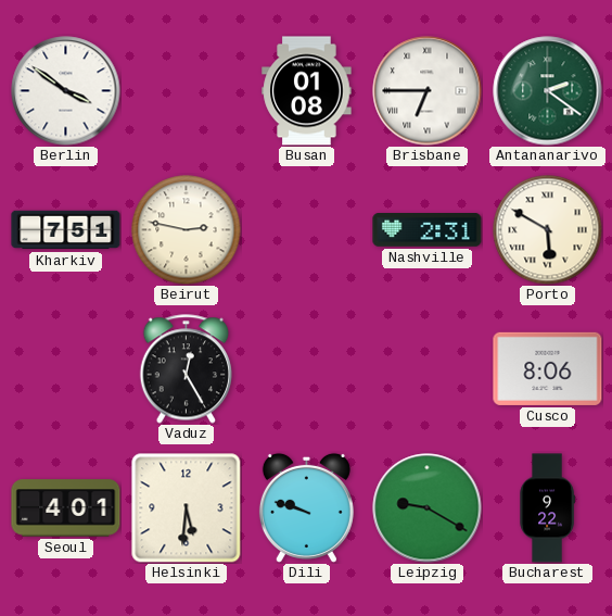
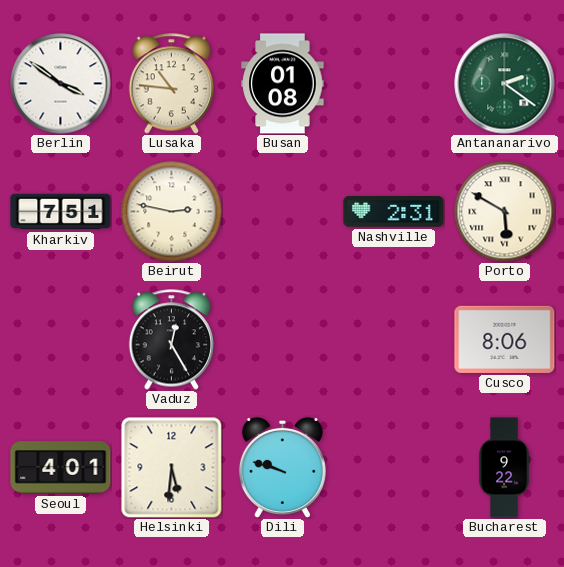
Lusaka: none -> 10:46
Brisbane: 6:45 -> none
Leipzig: 9:20 -> none
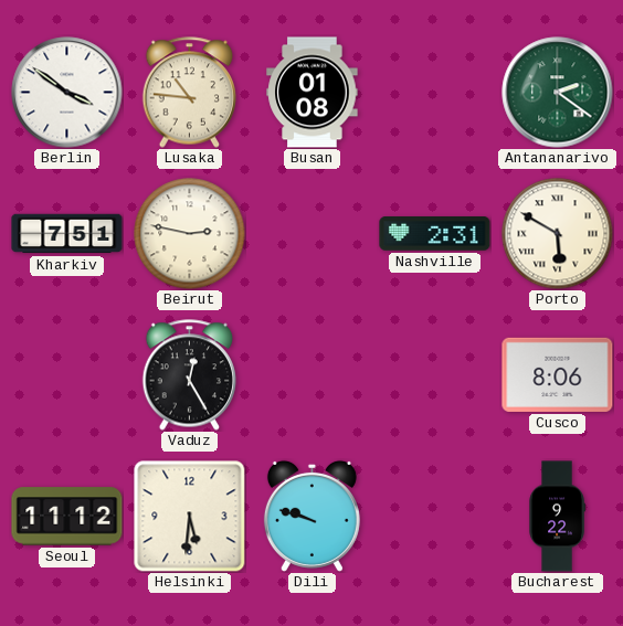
Seoul: 4:01 -> 11:12
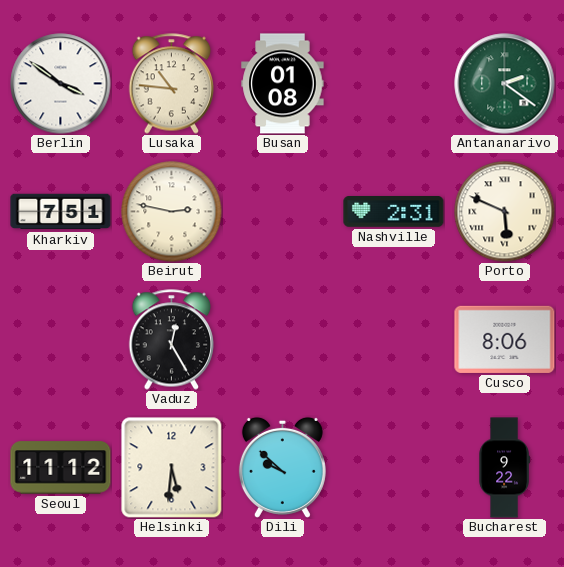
Porto: 5:50 -> 5:49
Dili: 9:48 -> 9:52
